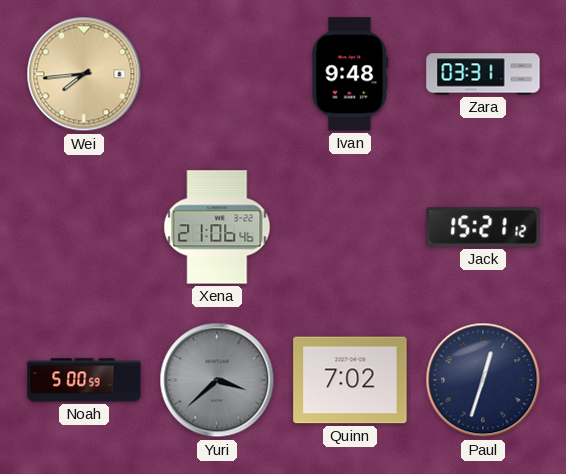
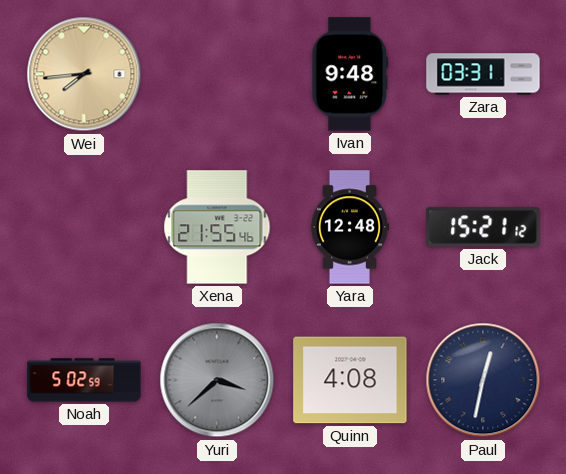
Xena: 21:06 -> 21:55
Yara: none -> 12:48
Noah: 5:00 -> 5:02
Quinn: 7:02 -> 4:08
Paul: 12:33 -> 12:32
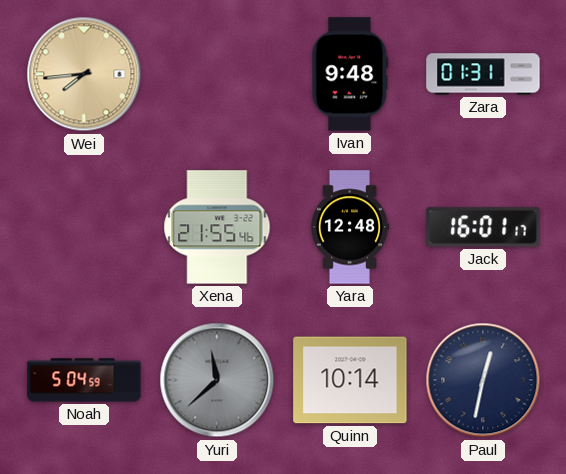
Zara: 03:31 -> 01:31
Jack: 15:21 -> 16:01
Noah: 5:02 -> 5:04
Yuri: 3:38 -> 11:38
Quinn: 4:08 -> 10:14
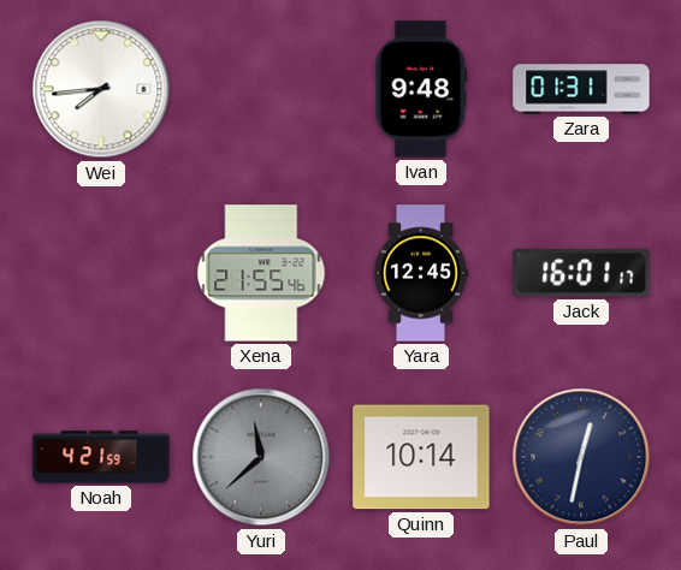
Wei dial: champagne -> white
Yara: 12:48 -> 12:45
Noah: 5:04 -> 4:21
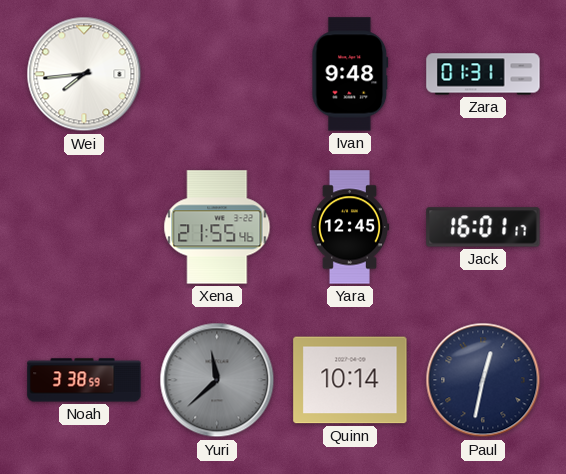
Noah: 4:21 -> 3:38
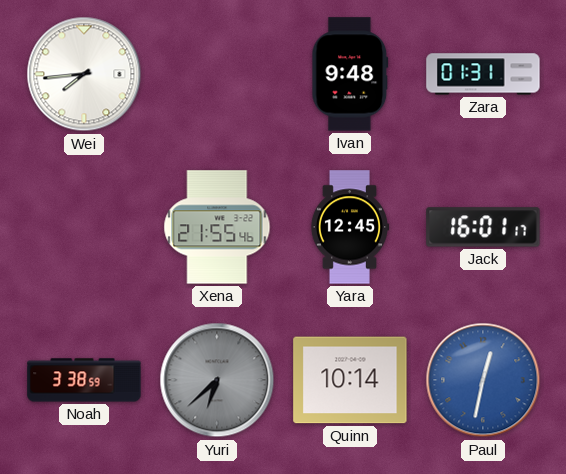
Yuri: 11:38 -> 6:38
Paul dial: navy -> blue
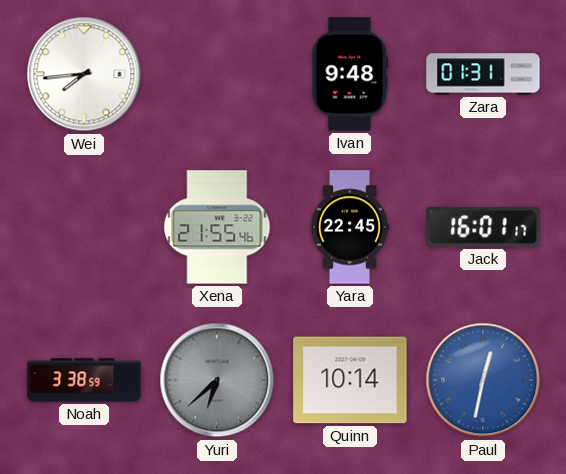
Yara: 12:45 -> 22:45
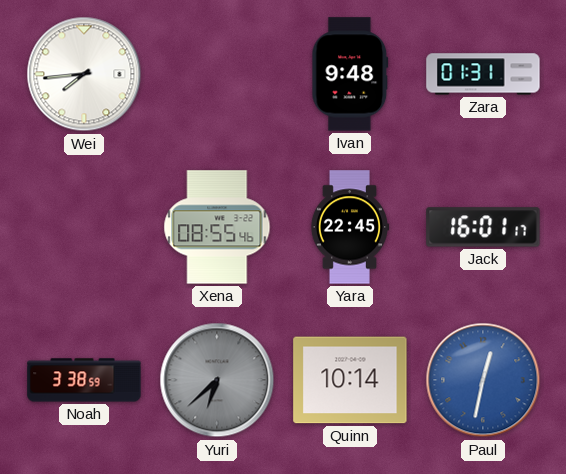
Xena: 21:55 -> 08:55
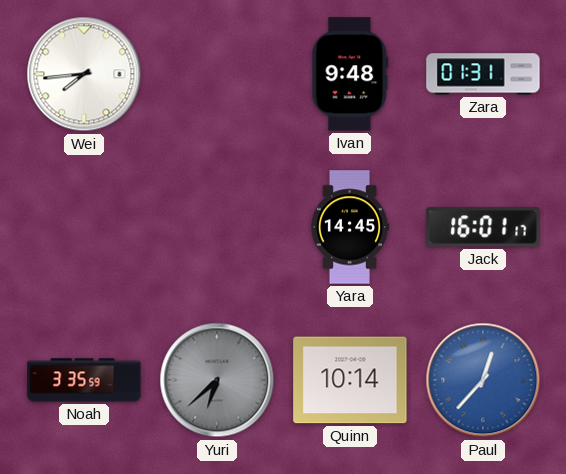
Xena: 08:55 -> none
Yara: 22:45 -> 14:45
Noah: 3:38 -> 3:35
Paul: 12:32 -> 12:37
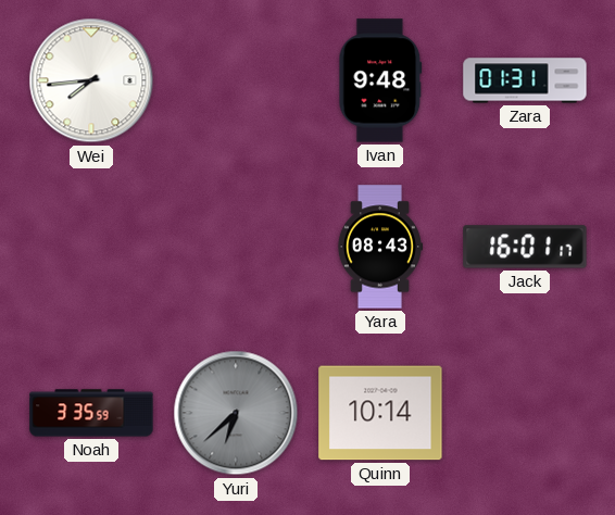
Yara: 14:45 -> 08:43
Paul: 12:37 -> none
